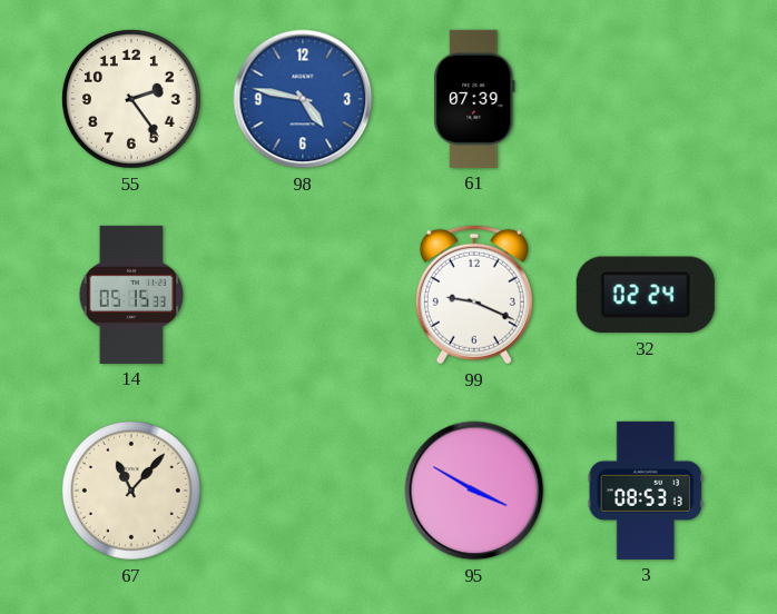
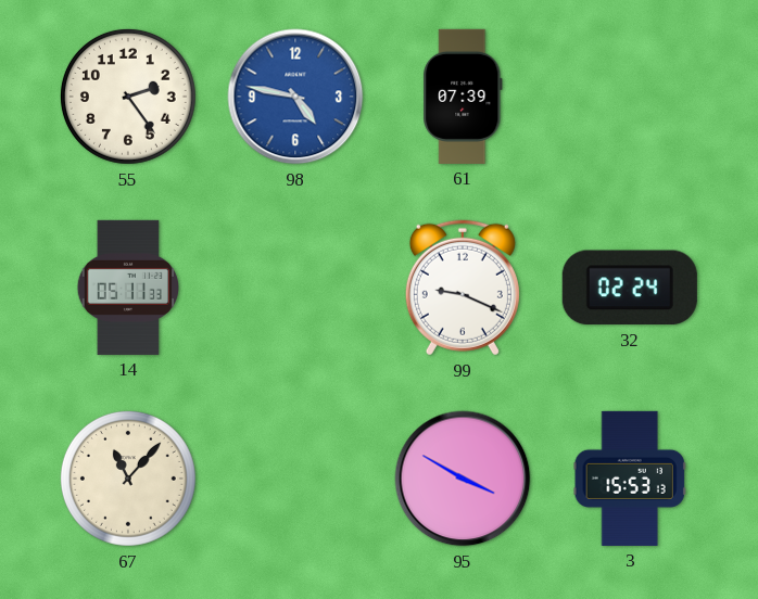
14: 05:15 -> 05:11
3: 08:53 -> 15:53
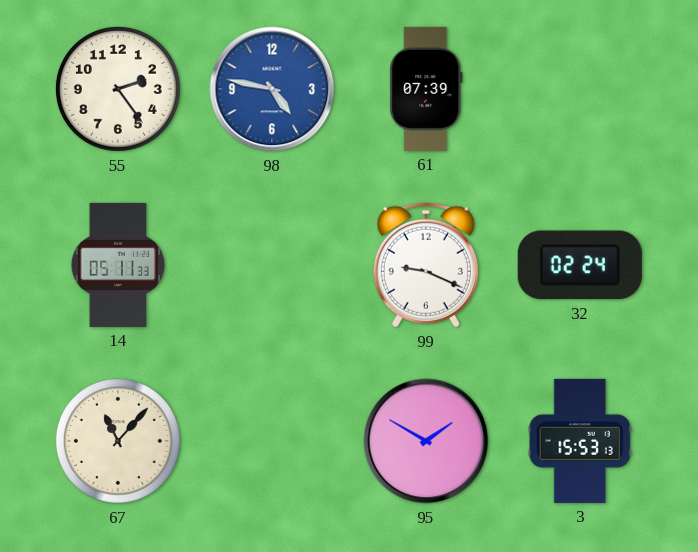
95: 3:50 -> 1:50
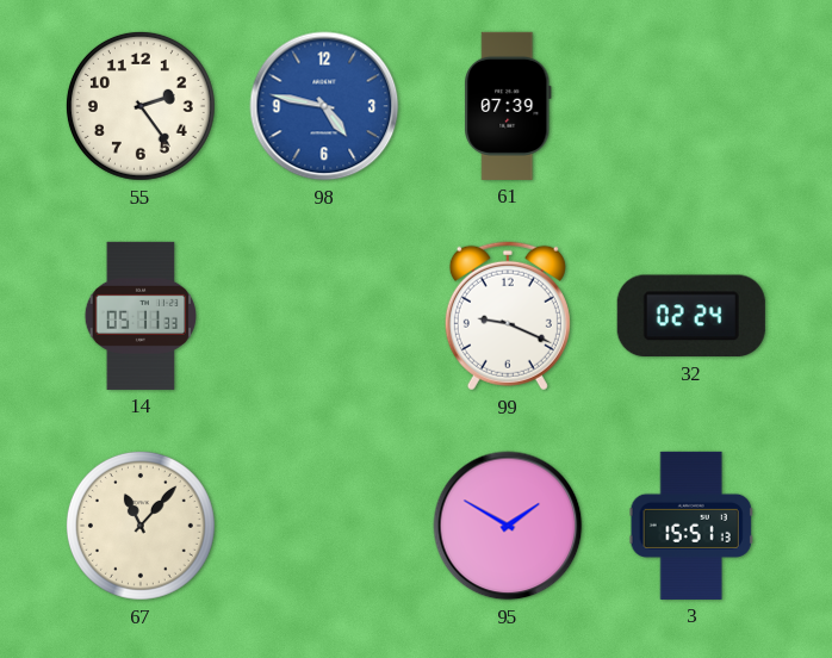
3: 15:53 -> 15:51
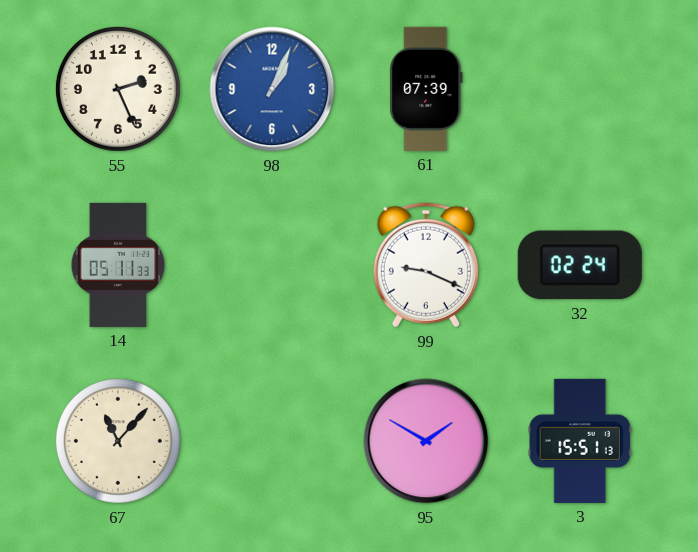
55: 2:24 -> 2:26
98: 4:47 -> 1:04
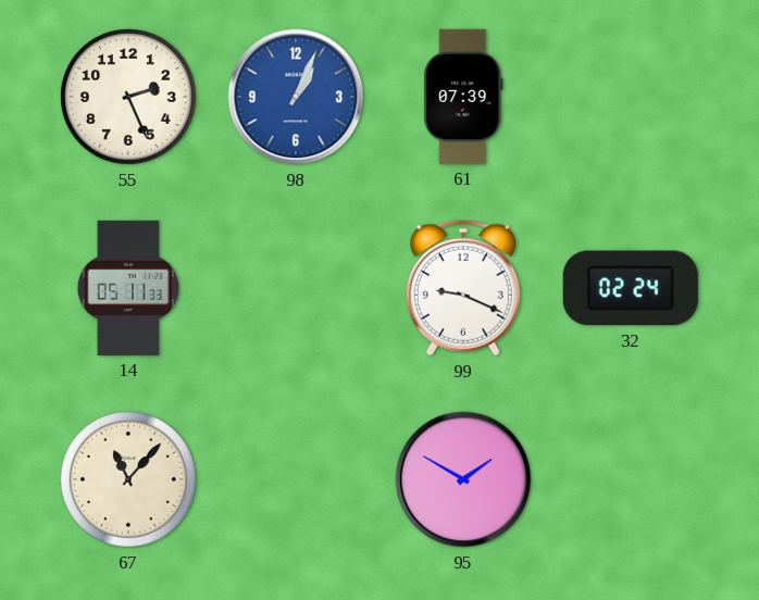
3: 15:51 -> none
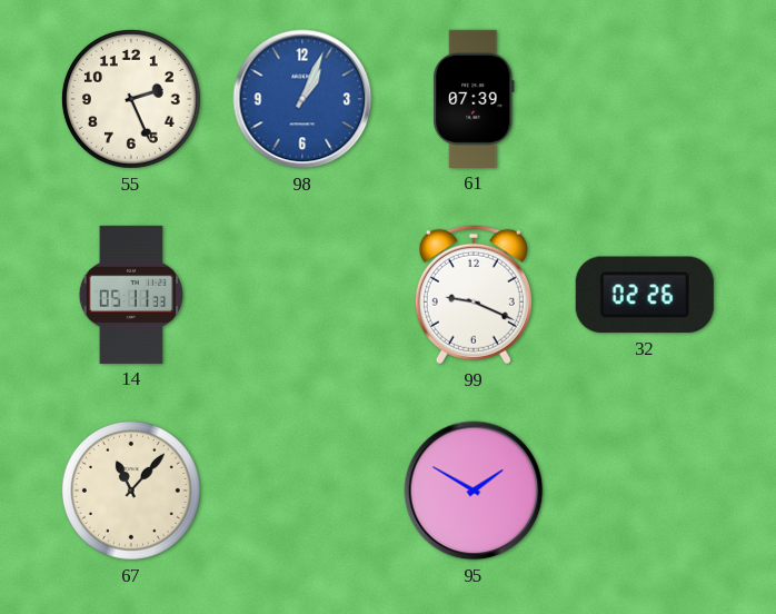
32: 02:24 -> 02:26
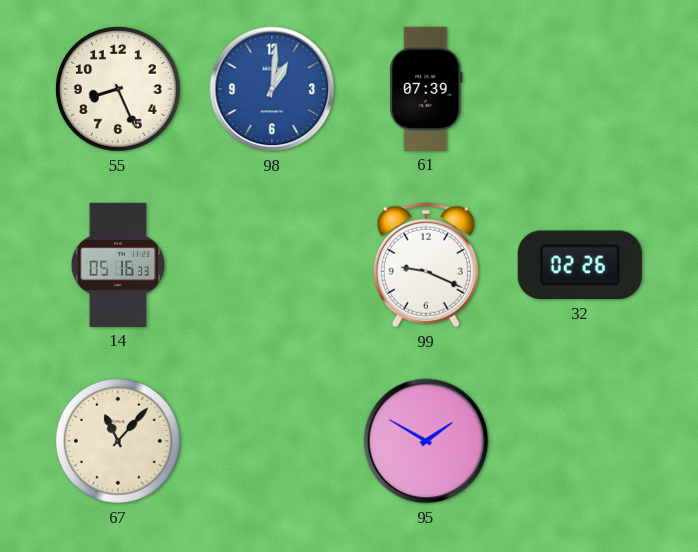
55: 2:26 -> 8:26
98: 1:04 -> 1:01
14: 05:11 -> 05:16
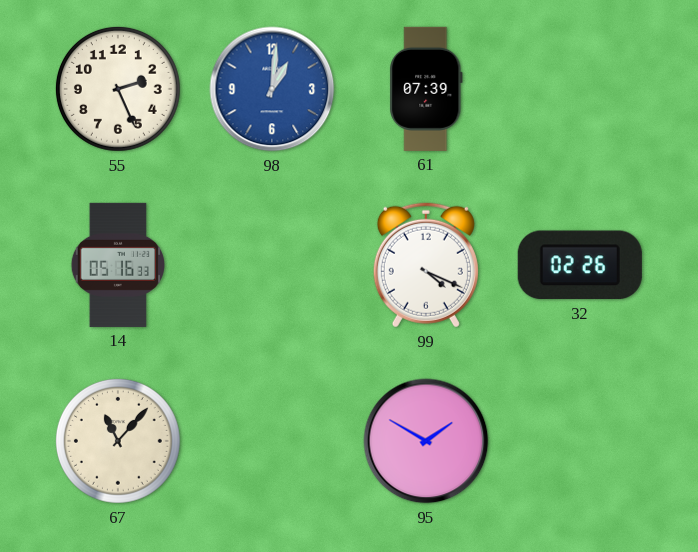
55: 8:26 -> 2:26
99: 9:19 -> 4:19
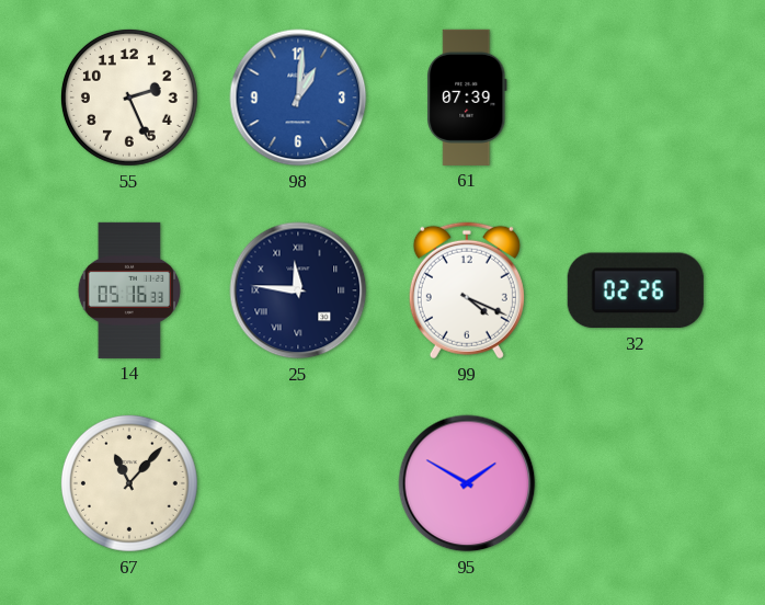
25: none -> 11:46
